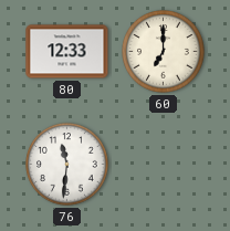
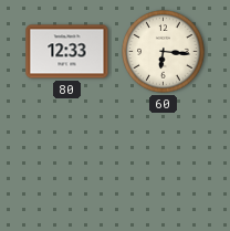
60: 7:00 -> 6:16
76: 11:31 -> none
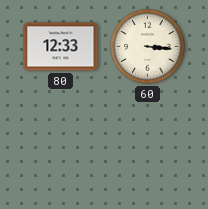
60: 6:16 -> 3:16
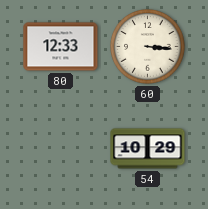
54: none -> 10:29
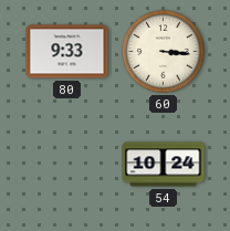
80: 12:33 -> 9:33
54: 10:29 -> 10:24
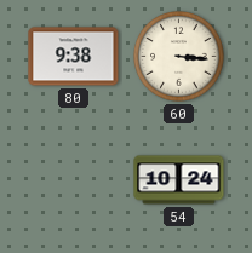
80: 9:33 -> 9:38
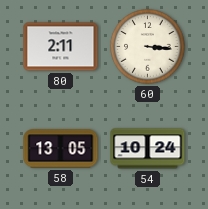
80: 9:38 -> 2:11
58: none -> 13:05
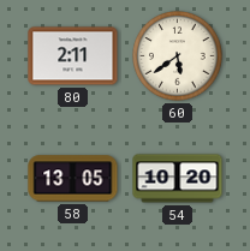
60: 3:16 -> 5:39
54: 10:24 -> 10:20
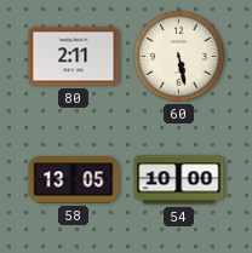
60: 5:39 -> 5:28
54: 10:20 -> 10:00
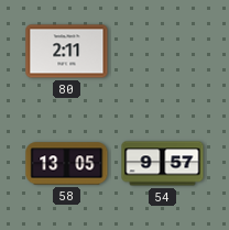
60: 5:28 -> none
54: 10:00 -> 9:57
